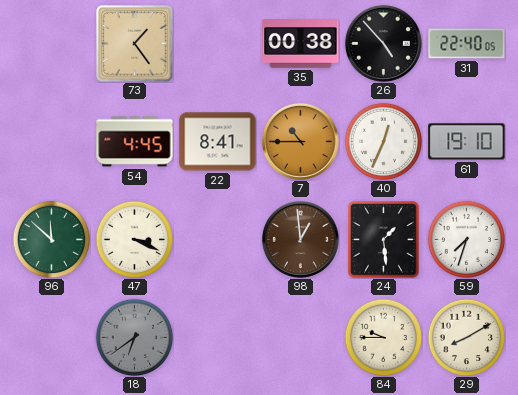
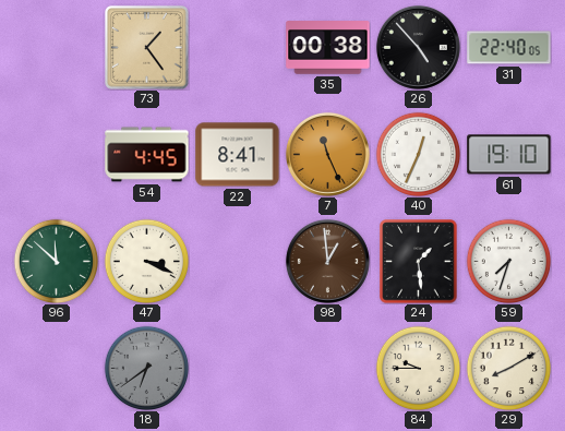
7: 10:45 -> 11:26
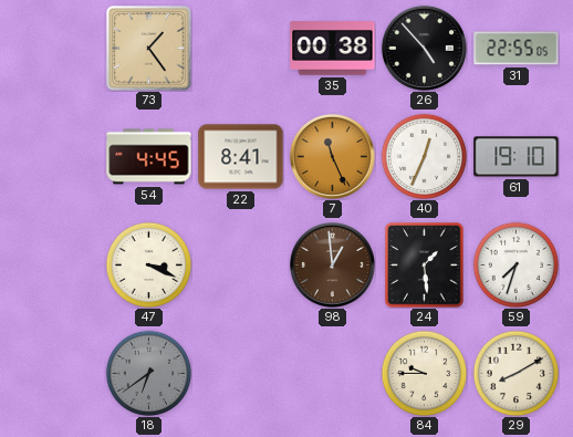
31: 22:40 -> 22:55
96: 11:52 -> none
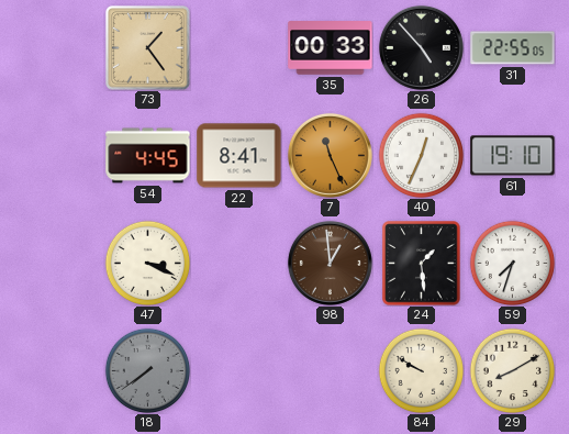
35: 00:38 -> 00:33
18: 6:39 -> 7:39
84: 9:45 -> 9:50
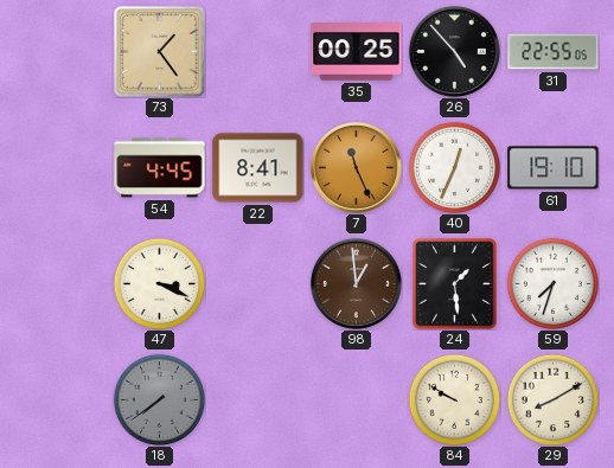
35: 00:33 -> 00:25
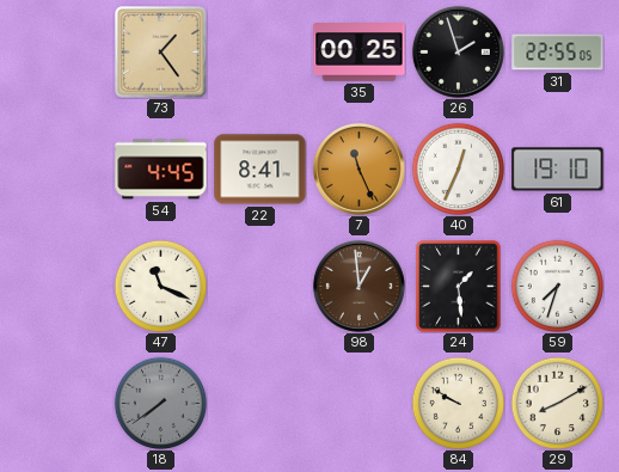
26: 4:53 -> 1:57
47: 3:19 -> 11:19
